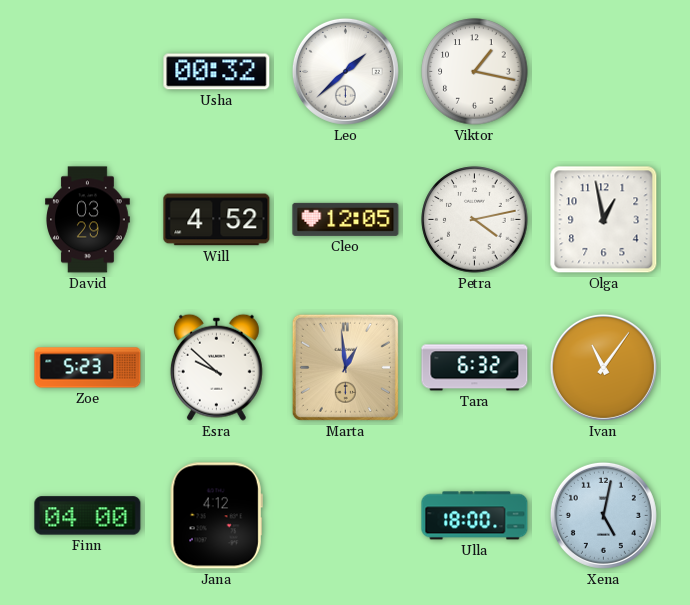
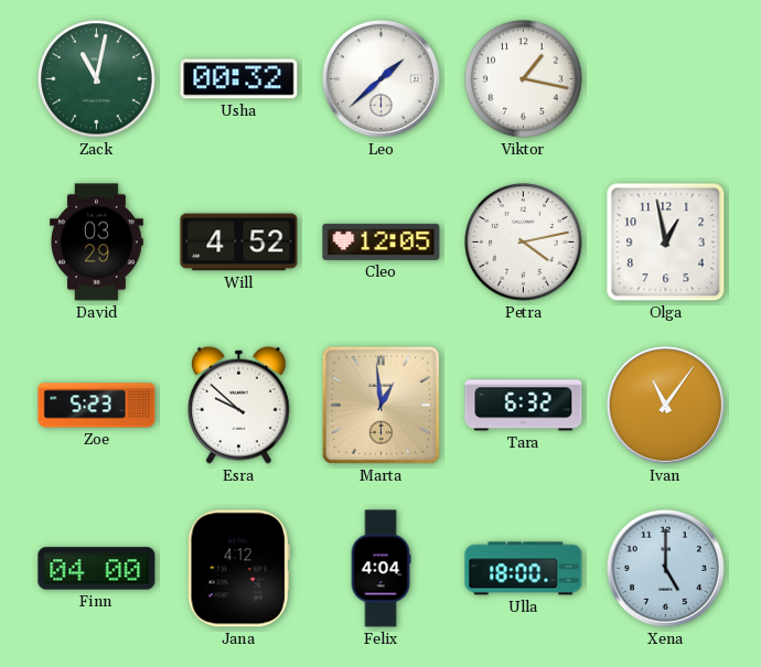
Zack: none -> 11:02
Felix: none -> 4:04
Xena: 5:02 -> 5:00
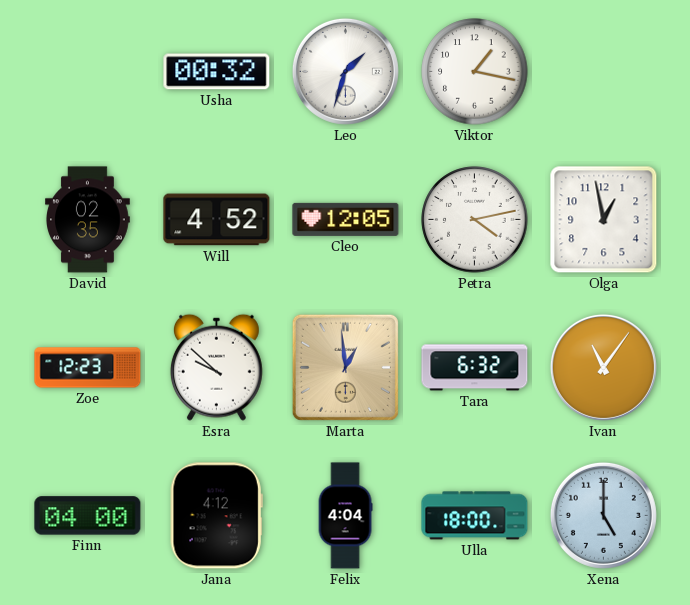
Zack: 11:02 -> none
Leo: 1:38 -> 1:33
David: 03:29 -> 02:35
Zoe: 5:23 -> 12:23
